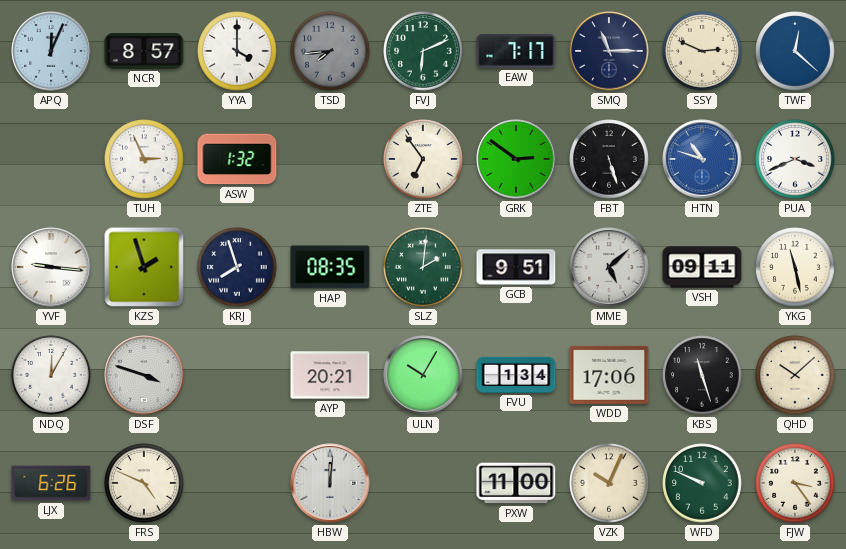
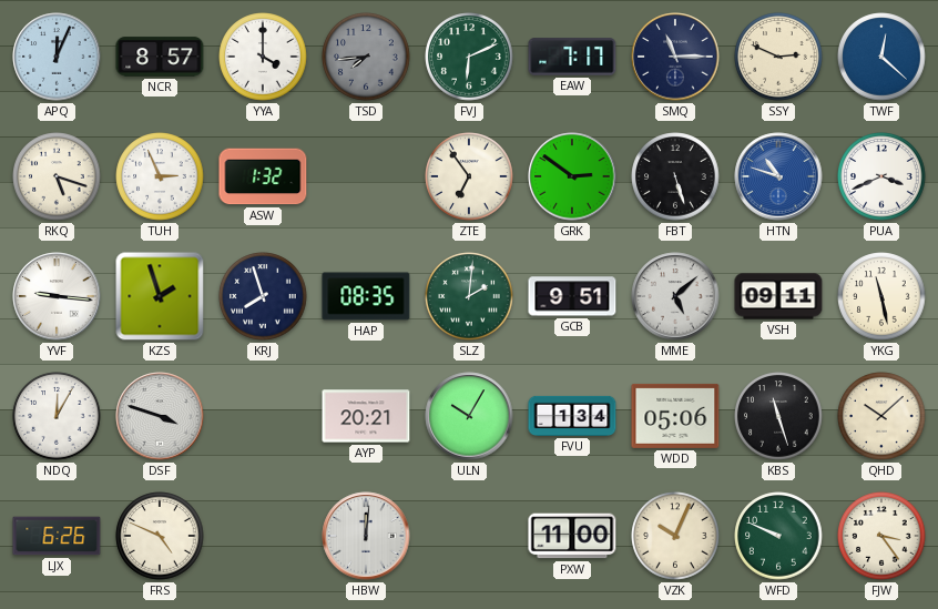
RKQ: none -> 5:18
WDD: 17:06 -> 05:06
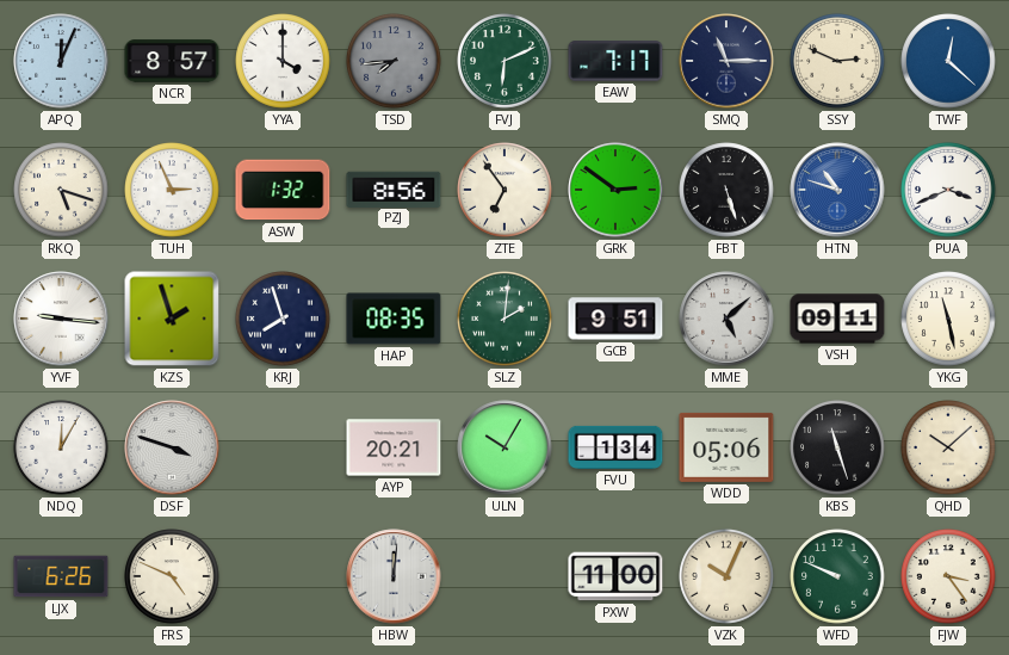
PZJ: none -> 8:56
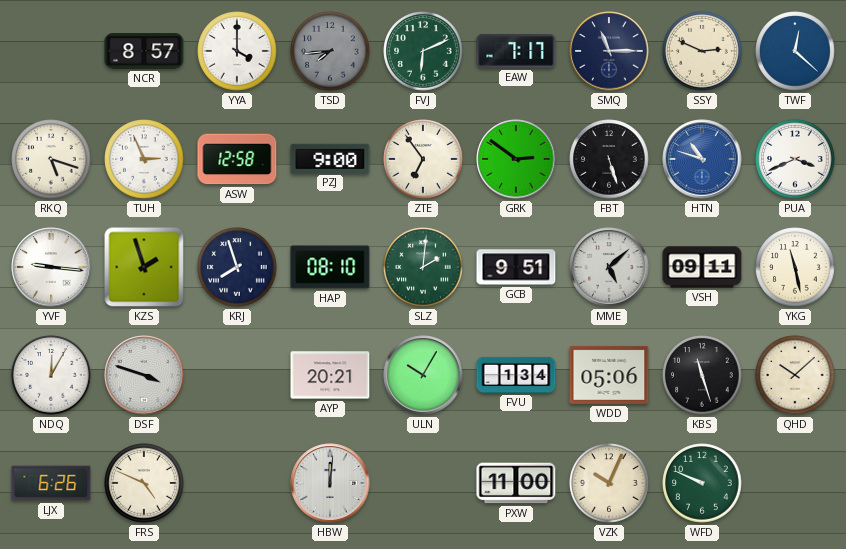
APQ: 12:04 -> none
ASW: 1:32 -> 12:58
PZJ: 8:56 -> 9:00
HAP: 08:35 -> 08:10
FJW: 3:24 -> none
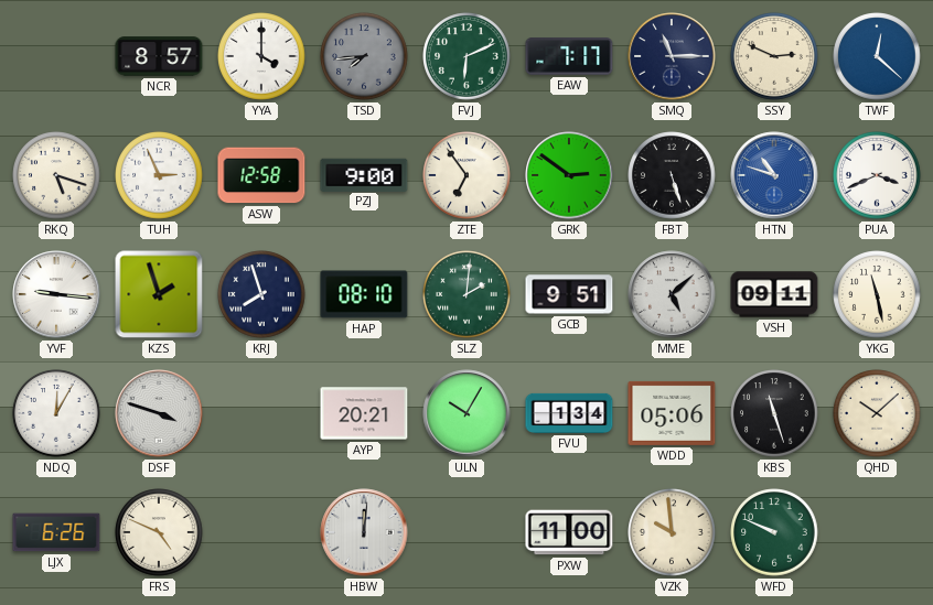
VZK: 10:04 -> 9:59
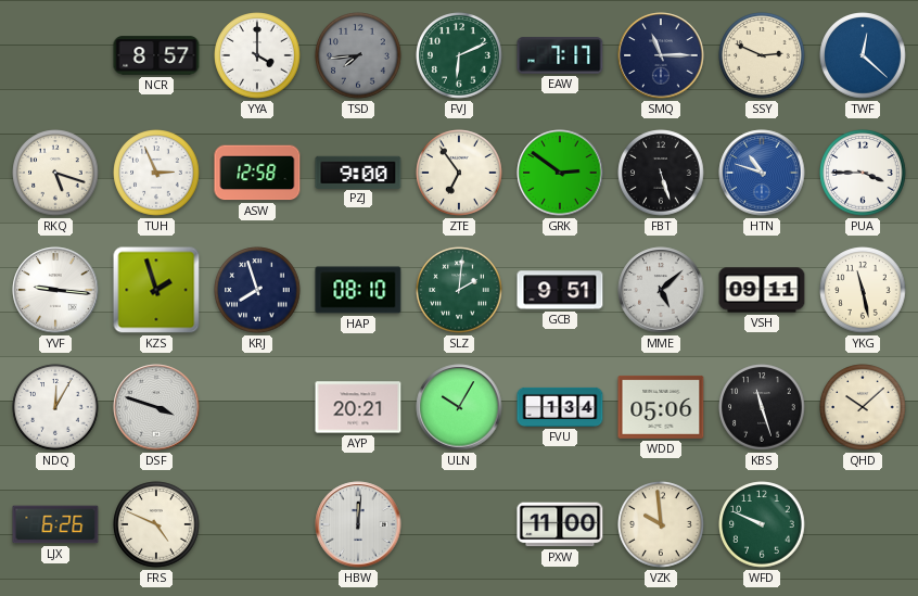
PUA: 3:41 -> 3:45
